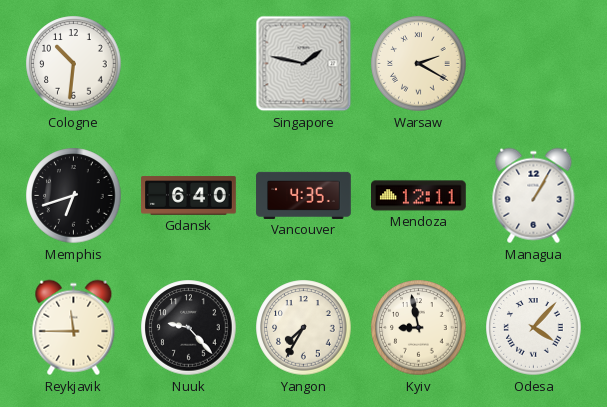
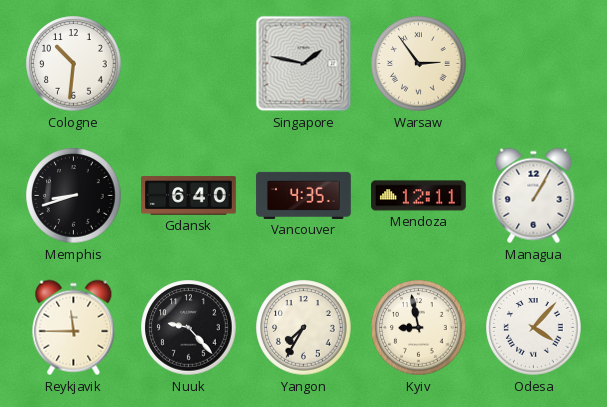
Warsaw: 2:20 -> 2:54
Memphis: 6:42 -> 8:42
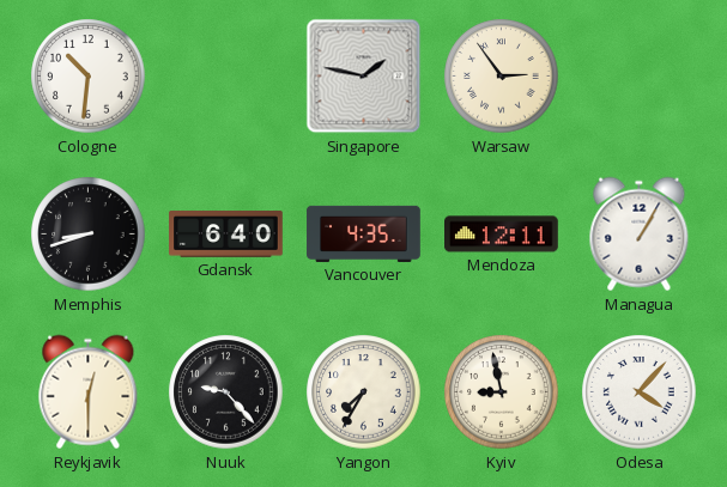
Reykjavik: 11:45 -> 12:30
